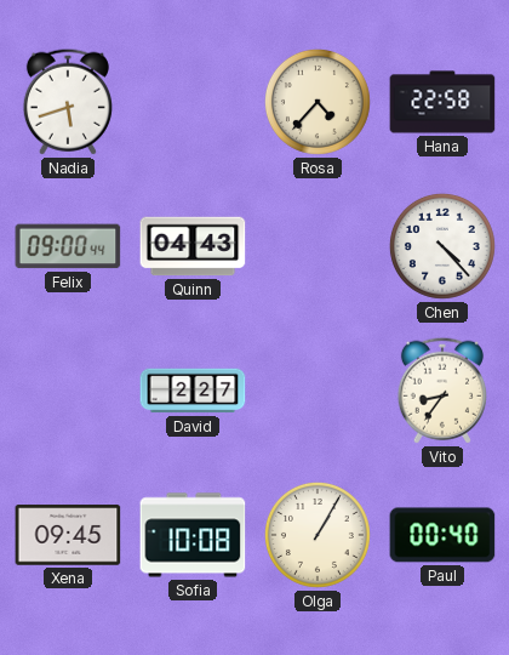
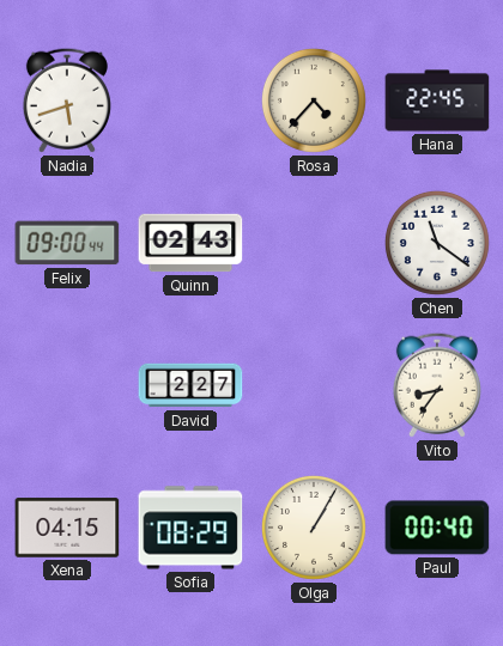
Hana: 22:58 -> 22:45
Quinn: 04:43 -> 02:43
Chen: 4:23 -> 11:21
Xena: 09:45 -> 04:15
Sofia: 10:08 -> 08:29
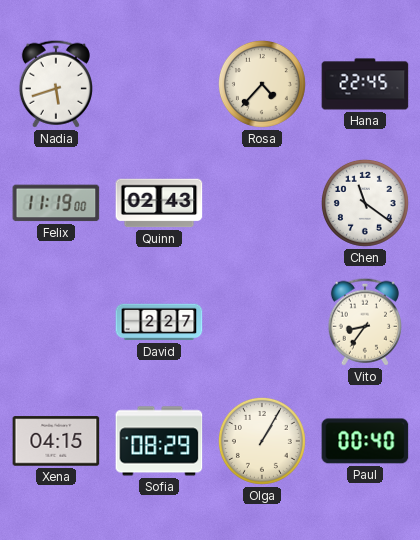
Felix: 09:00 -> 11:19
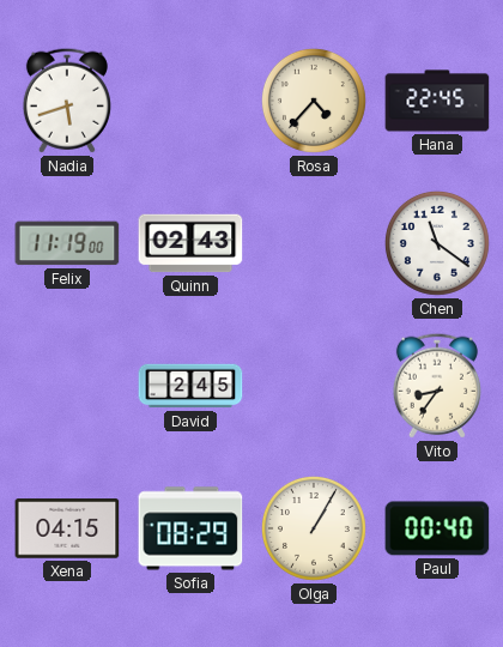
David: 2:27 -> 2:45
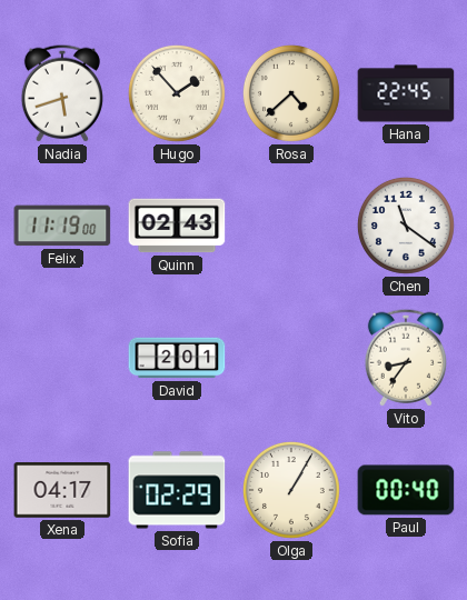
Hugo: none -> 1:53
Rosa: 4:37 -> 4:38
David: 2:45 -> 2:01
Xena: 04:15 -> 04:17
Sofia: 08:29 -> 02:29
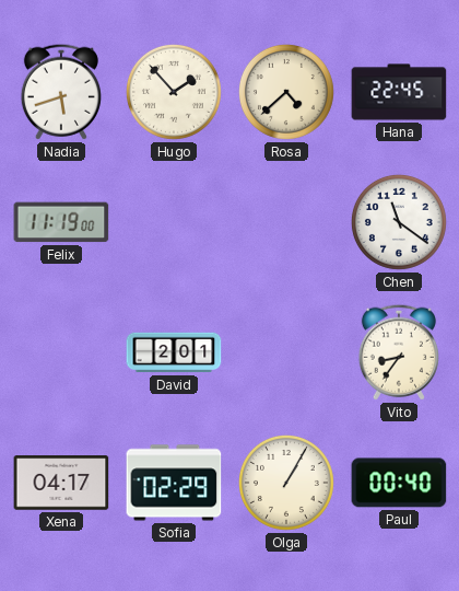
Quinn: 02:43 -> none
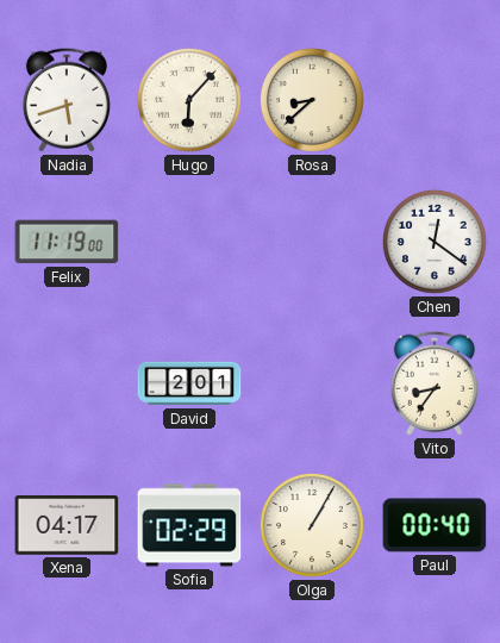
Hugo: 1:53 -> 6:07
Rosa: 4:38 -> 8:38
Hana: 22:45 -> none
Chen: 11:21 -> 12:21
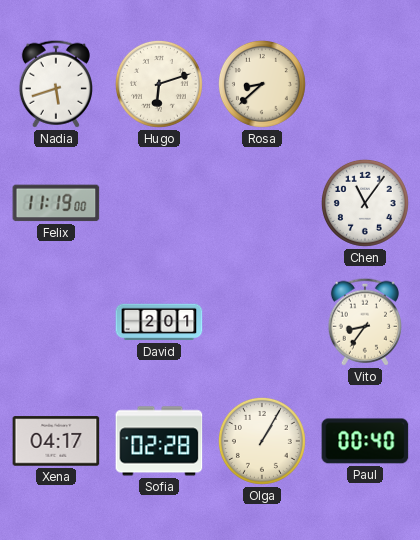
Hugo: 6:07 -> 6:12
Chen: 12:21 -> 11:06
Sofia: 02:29 -> 02:28
